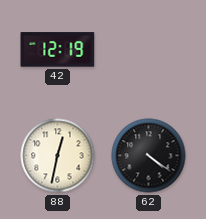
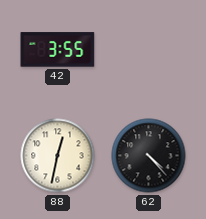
42: 12:19 -> 3:55
62: 4:21 -> 4:23
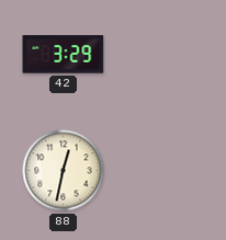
42: 3:55 -> 3:29
62: 4:23 -> none
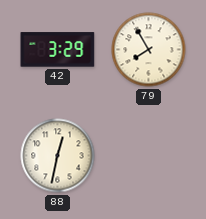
79: none -> 7:55
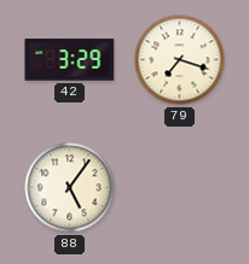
79: 7:55 -> 7:18
88: 12:32 -> 5:06
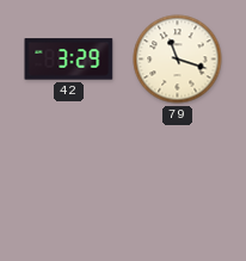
79: 7:18 -> 11:18
88: 5:06 -> none
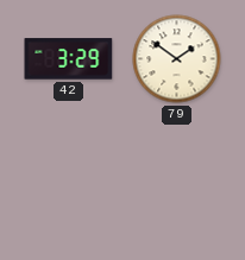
79: 11:18 -> 1:51
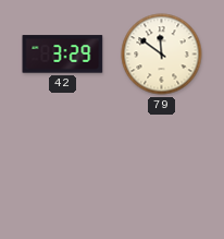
79: 1:51 -> 11:51
